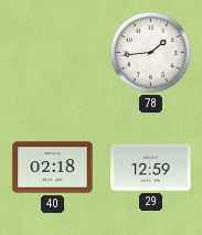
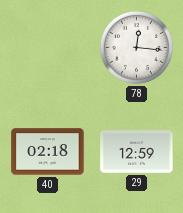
78: 1:44 -> 12:16
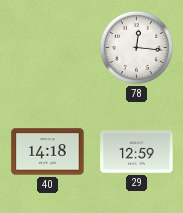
40: 02:18 -> 14:18
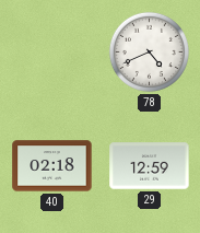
78: 12:16 -> 4:41
40: 14:18 -> 02:18
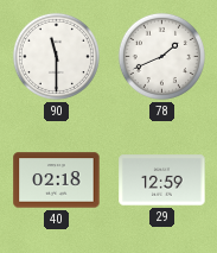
90: none -> 11:30
78: 4:41 -> 1:41
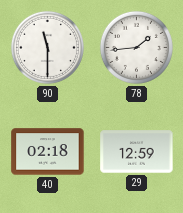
78: 1:41 -> 1:44
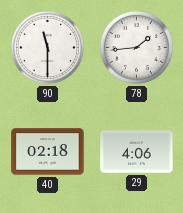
29: 12:59 -> 4:06
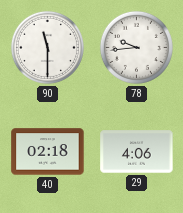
78: 1:44 -> 9:44
